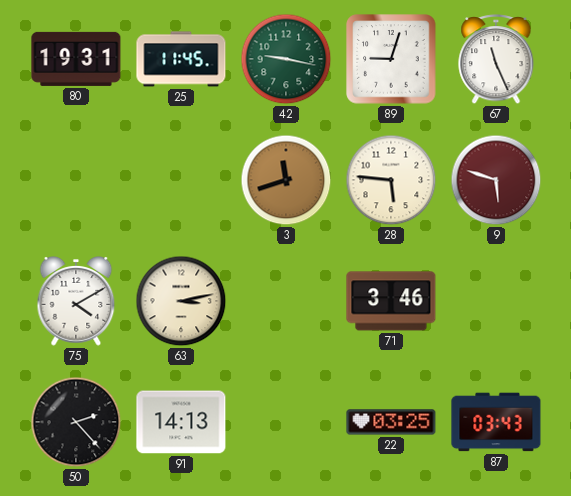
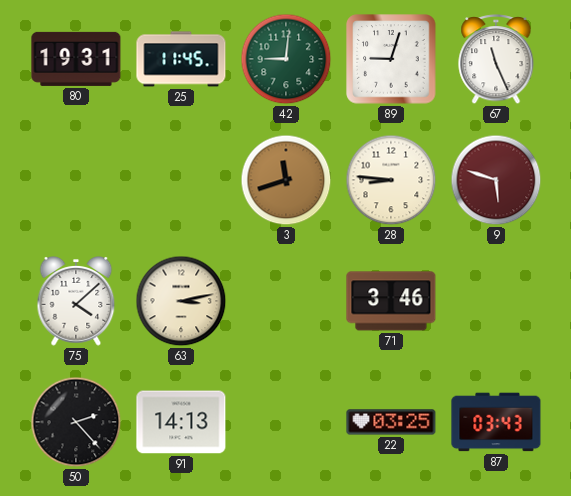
42: 9:17 -> 9:01
28: 5:46 -> 8:46
75: 4:10 -> 4:08
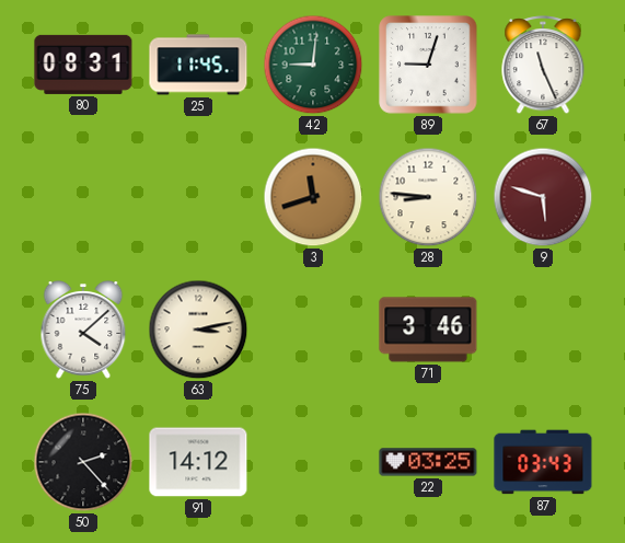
80: 19:31 -> 08:31
91: 14:13 -> 14:12
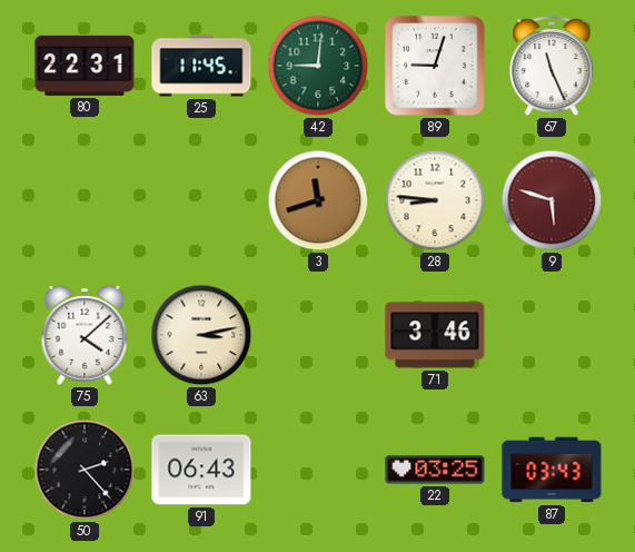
80: 08:31 -> 22:31
91: 14:12 -> 06:43
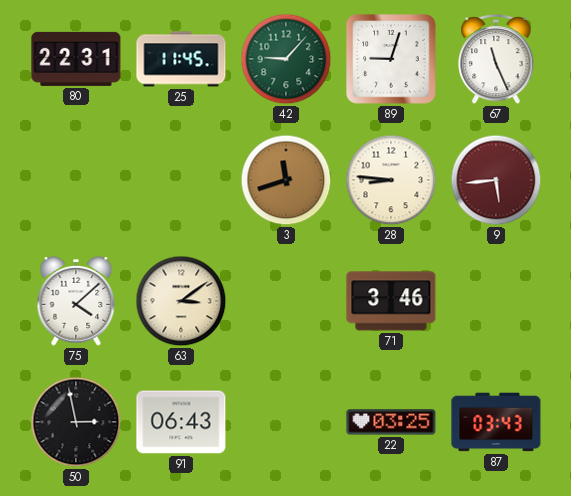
42: 9:01 -> 9:07
9: 5:48 -> 5:44
63: 3:13 -> 3:09
50: 2:23 -> 2:58
